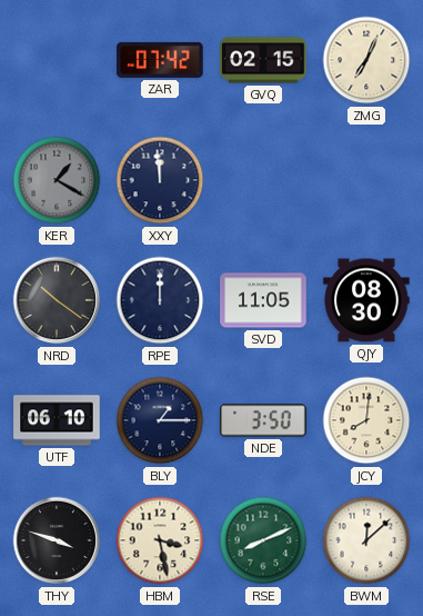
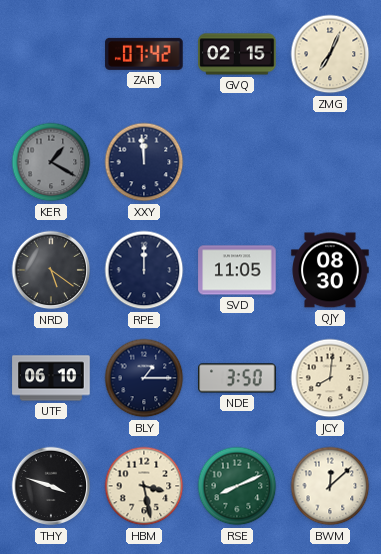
NRD: 10:21 -> 5:21
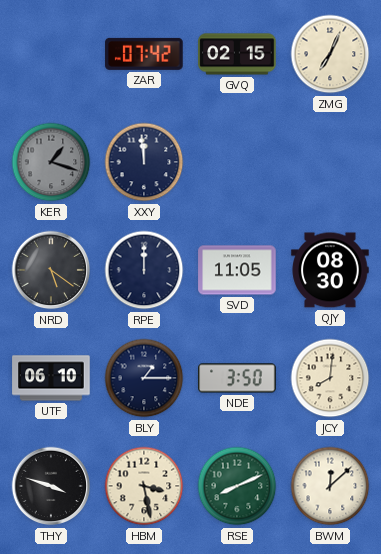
KER: 1:20 -> 1:18
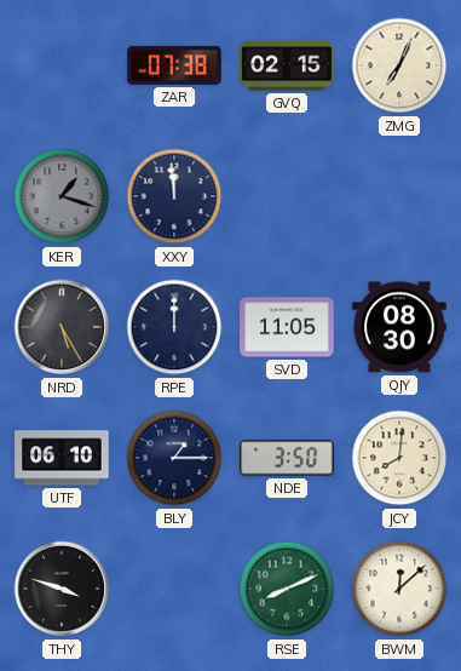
ZAR: 07:42 -> 07:38
NRD: 5:21 -> 5:25
HBM: 3:28 -> none
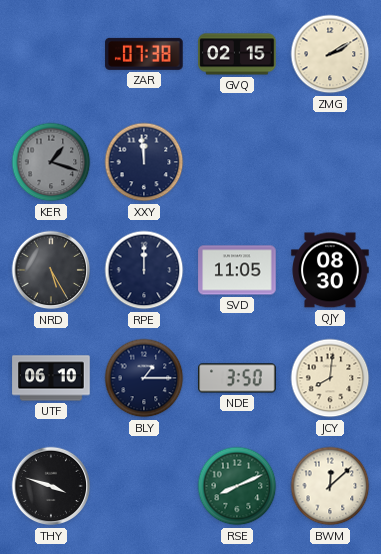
ZMG: 7:04 -> 2:10
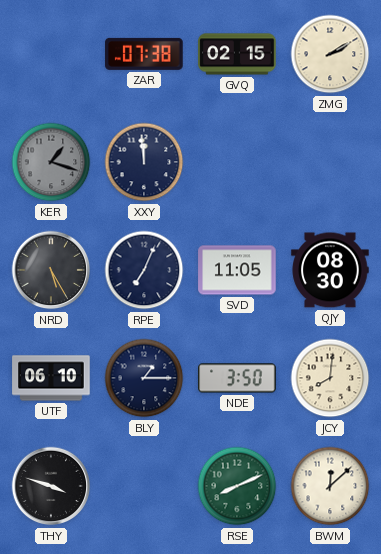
RPE: 12:00 -> 7:04
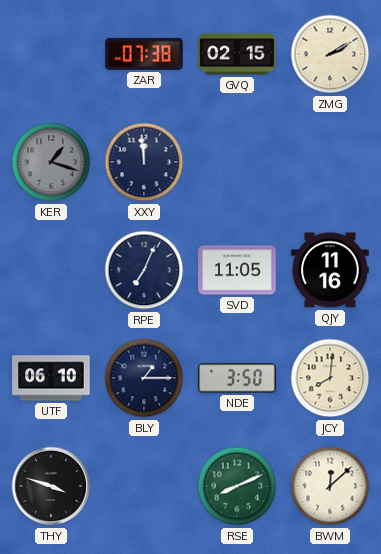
NRD: 5:25 -> none
QJY: 08:30 -> 11:16
